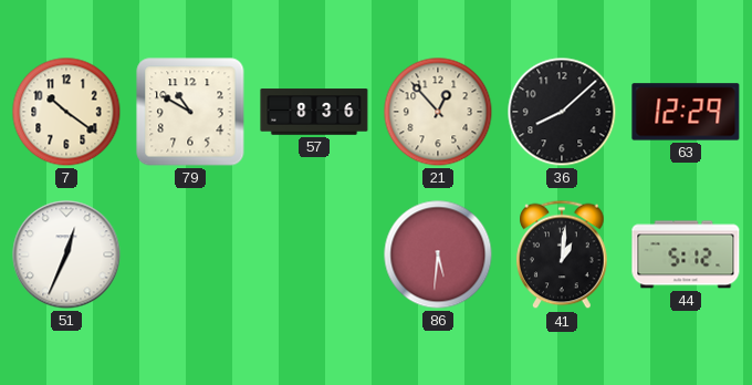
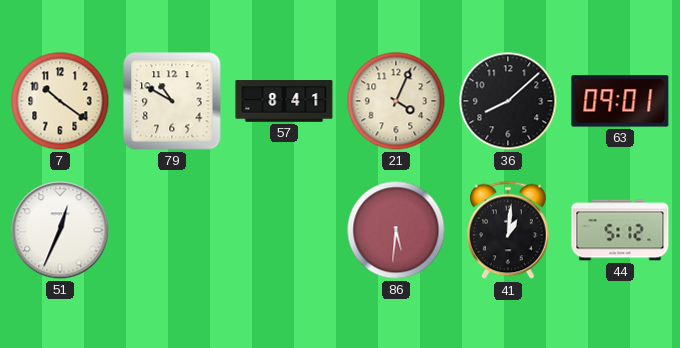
57: 8:36 -> 8:41
21: 12:53 -> 4:04
63: 12:29 -> 09:01
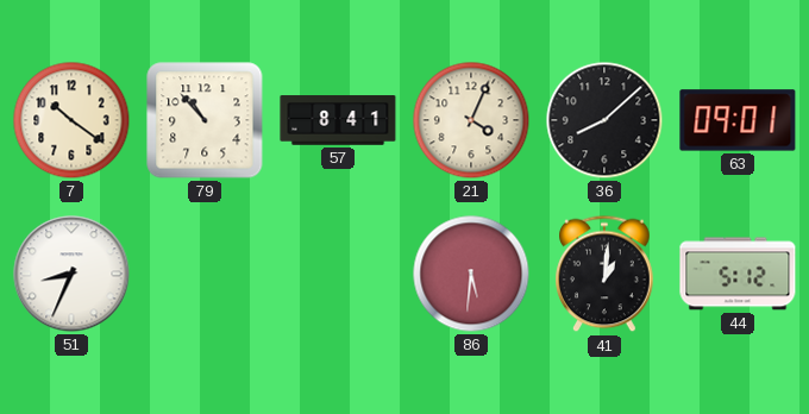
79: 10:50 -> 10:53
51: 12:34 -> 8:34
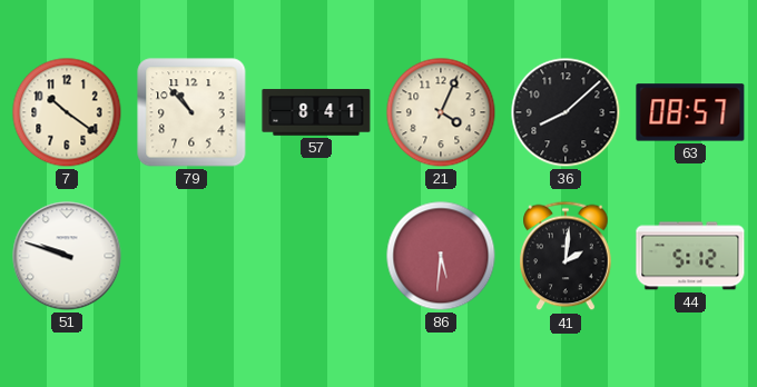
63: 09:01 -> 08:57
51: 8:34 -> 9:48
41: 1:01 -> 2:01
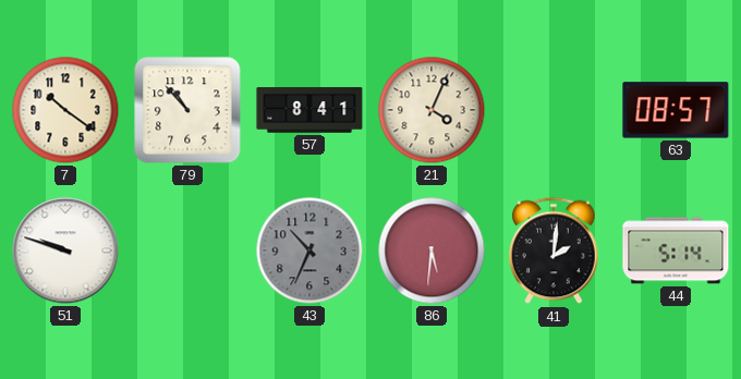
36: 8:08 -> none
43: none -> 10:34
44: 5:12 -> 5:14
